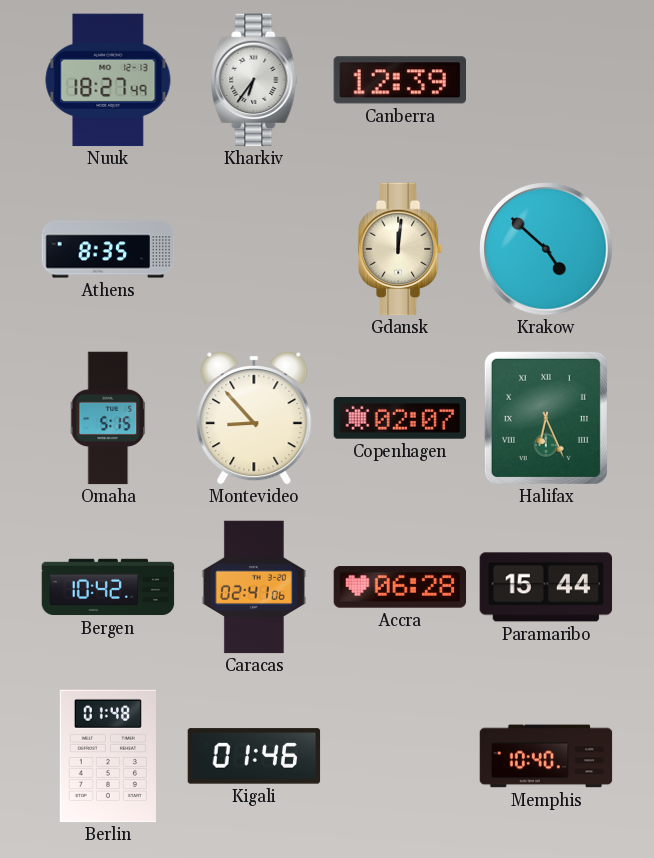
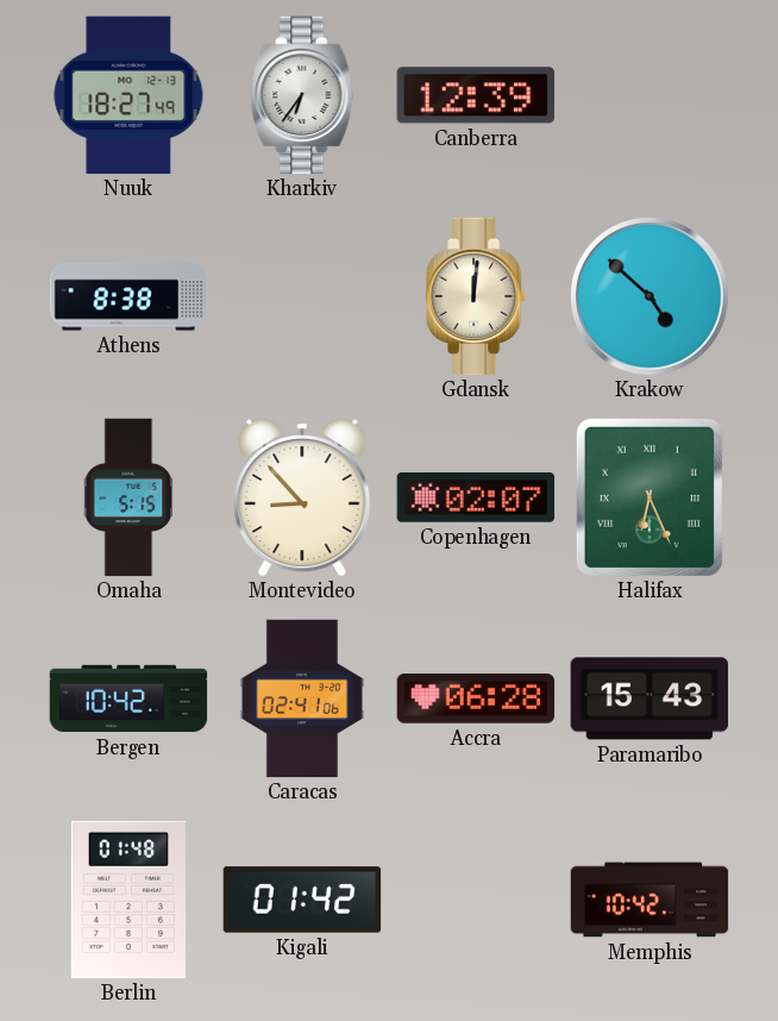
Athens: 8:35 -> 8:38
Paramaribo: 15:44 -> 15:43
Kigali: 01:46 -> 01:42
Memphis: 10:40 -> 10:42
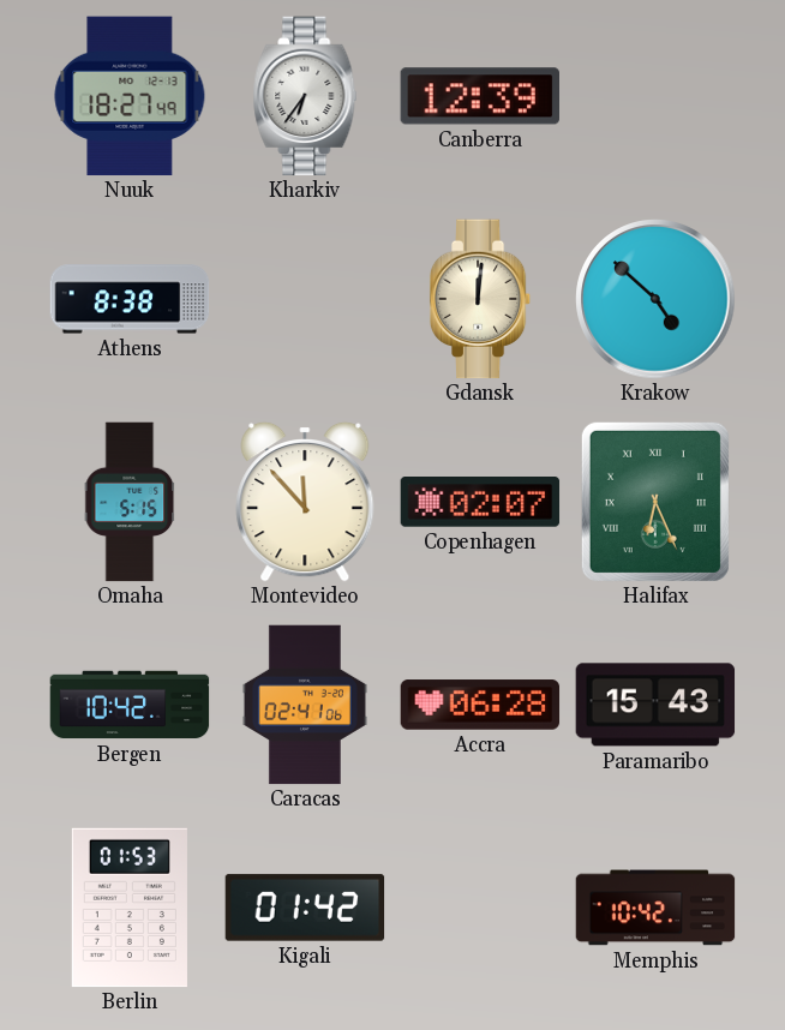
Montevideo: 8:53 -> 11:53
Berlin: 01:48 -> 01:53
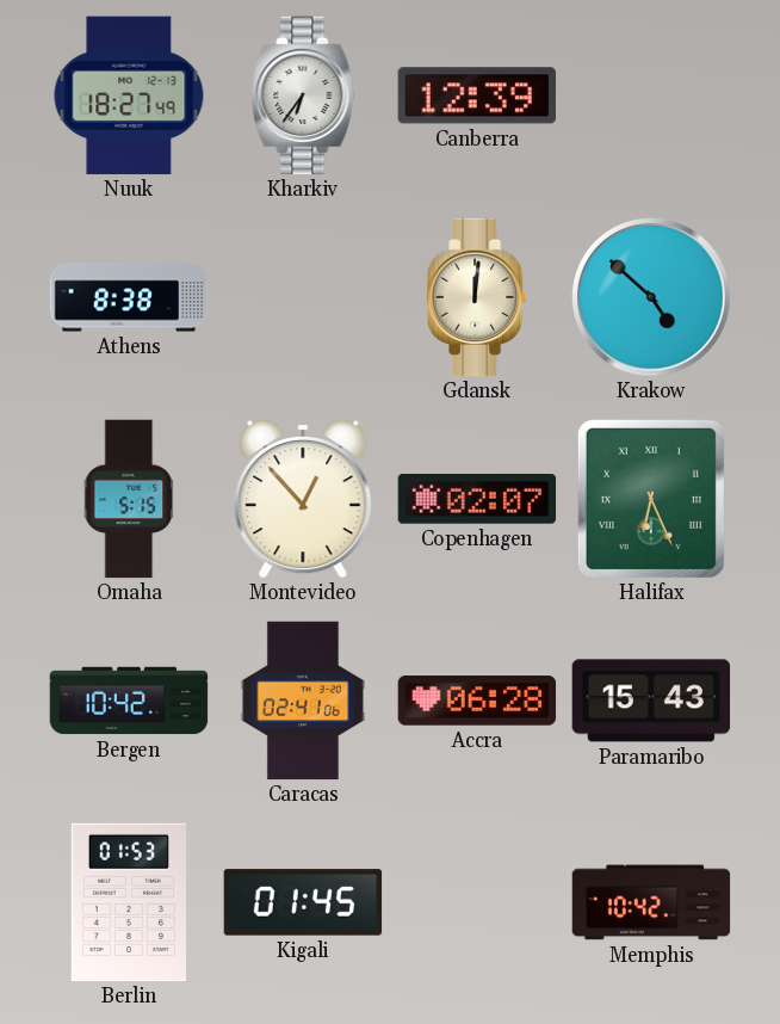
Montevideo: 11:53 -> 12:53
Kigali: 01:42 -> 01:45
